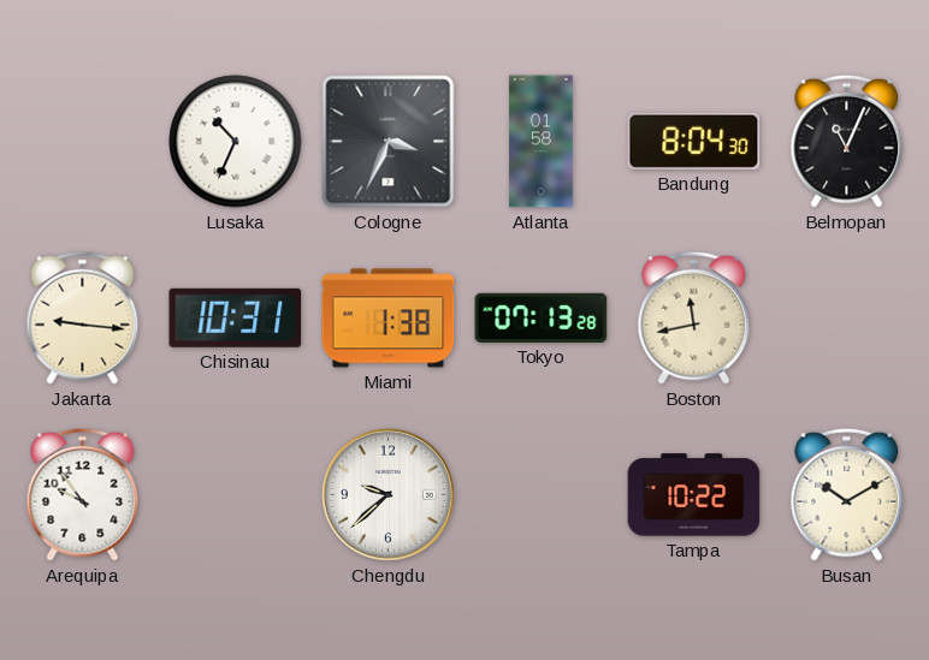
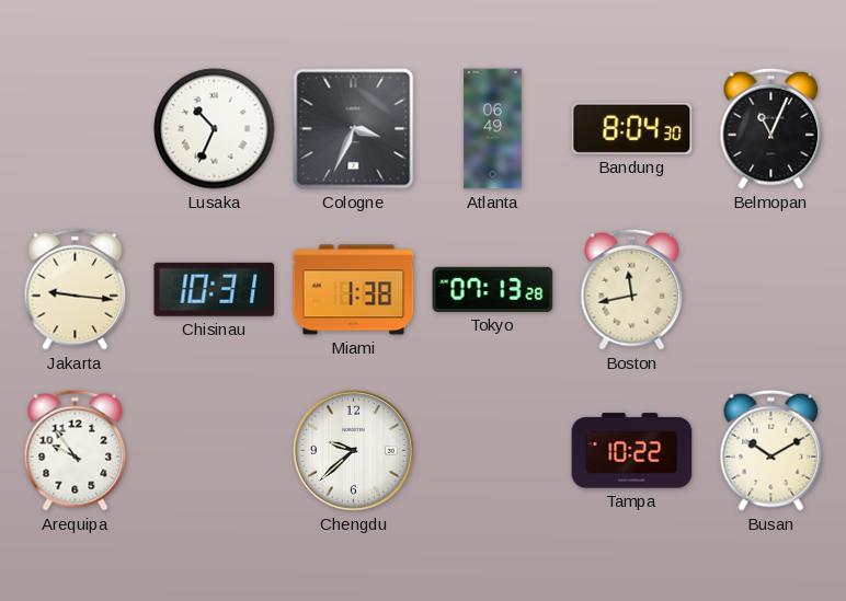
Atlanta: 01:58 -> 06:49
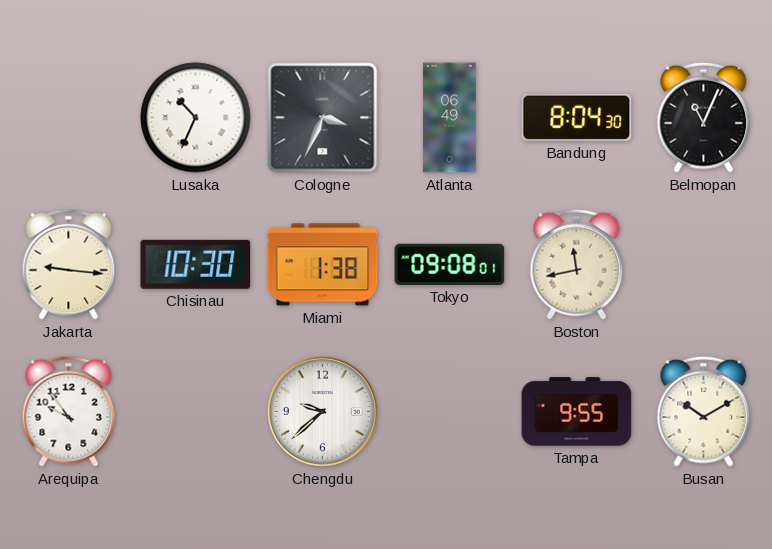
Chisinau: 10:31 -> 10:30
Tokyo: 07:13 -> 09:08
Tampa: 10:22 -> 9:55
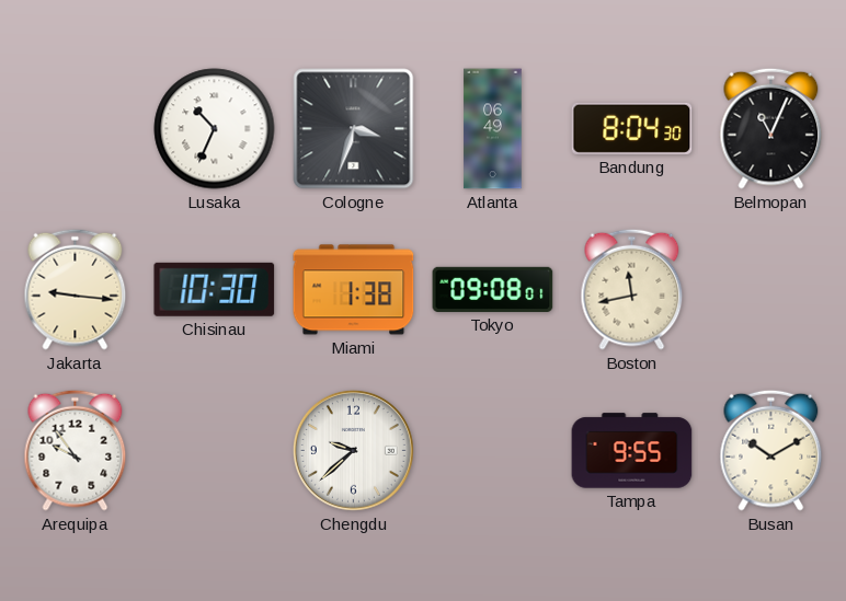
Cologne: 3:34 -> 3:33
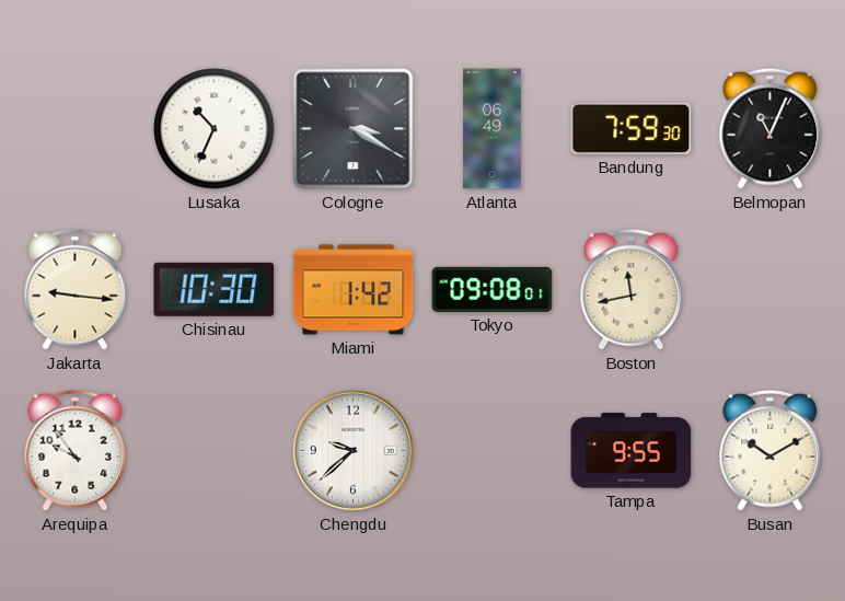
Cologne: 3:33 -> 3:20
Bandung: 8:04 -> 7:59
Miami: 1:38 -> 1:42
